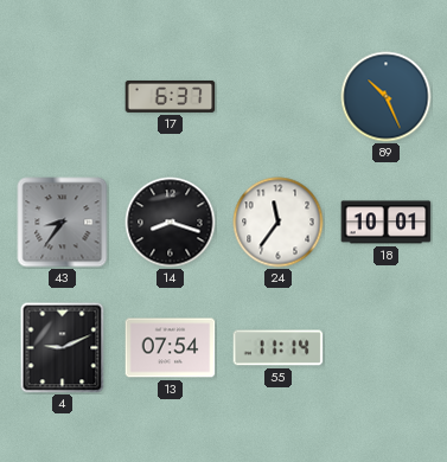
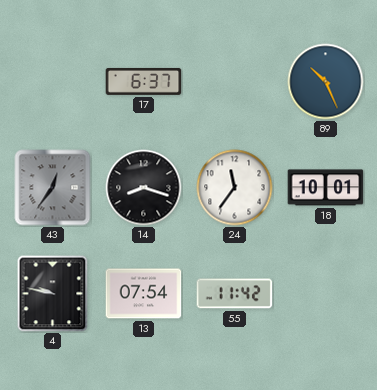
43: 8:36 -> 12:36
4: 9:11 -> 9:47
55: 11:14 -> 11:42
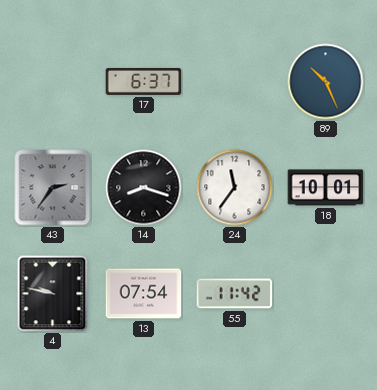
43: 12:36 -> 2:36
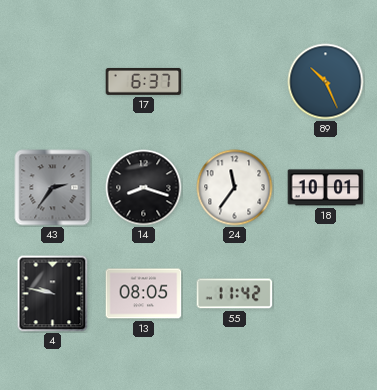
13: 07:54 -> 08:05
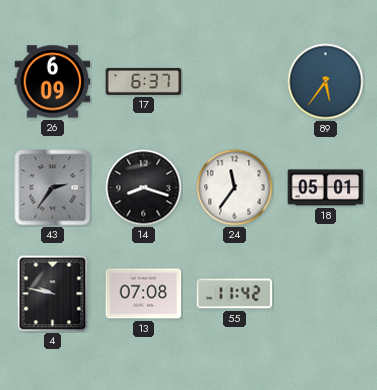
26: none -> 6:09
89: 10:26 -> 5:36
18: 10:01 -> 05:01
13: 08:05 -> 07:08
